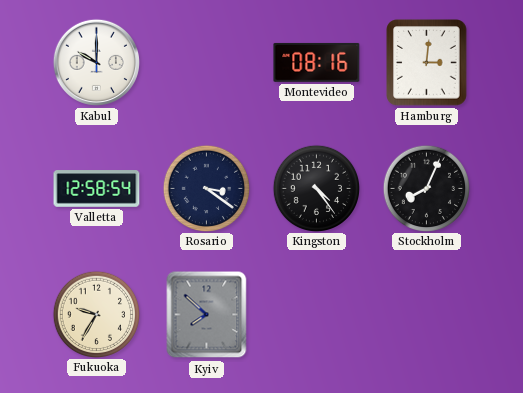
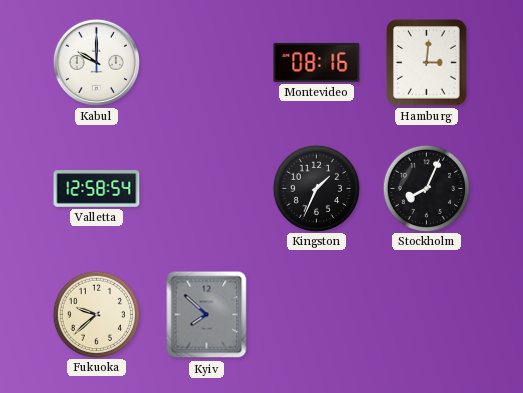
Rosario: 3:21 -> none
Kingston: 4:24 -> 1:34
Fukuoka: 9:35 -> 9:38
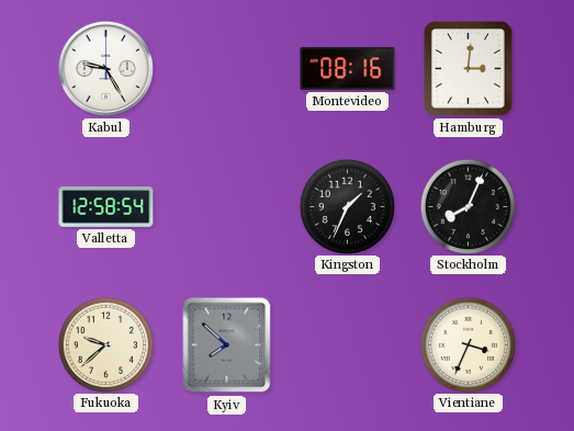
Kabul: 10:00 -> 9:25
Vientiane: none -> 3:34
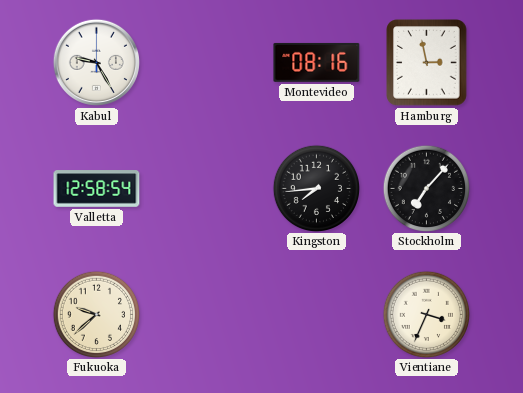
Hamburg: 3:01 -> 2:58
Kingston: 1:34 -> 7:44
Stockholm: 8:04 -> 7:07
Kyiv: 7:52 -> none
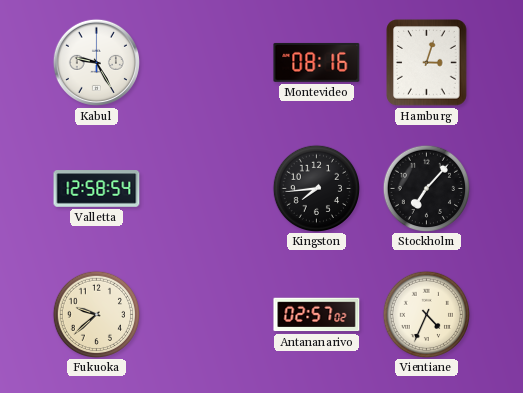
Hamburg: 2:58 -> 3:03
Antananarivo: none -> 02:57
Vientiane: 3:34 -> 4:34
